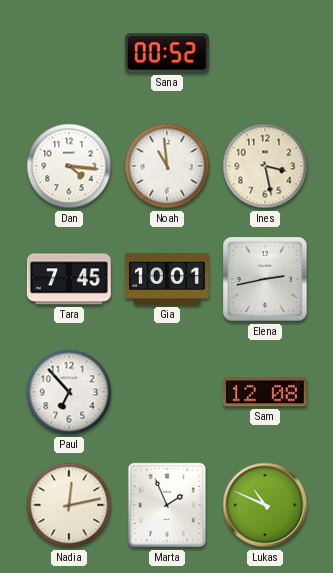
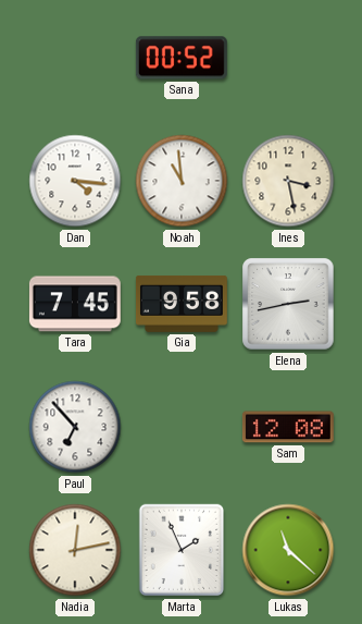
Gia: 10:01 -> 9:58
Lukas: 10:49 -> 11:22
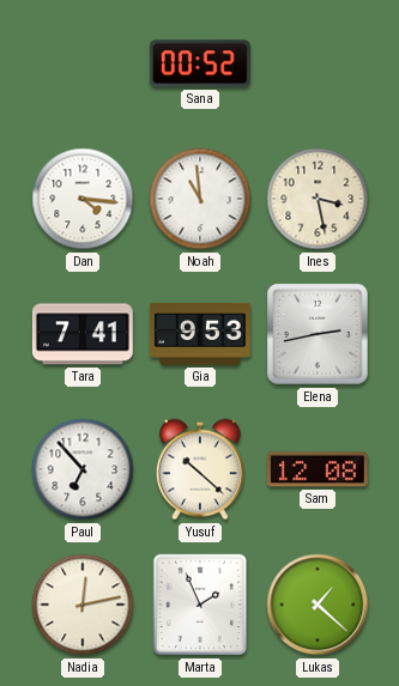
Tara: 7:45 -> 7:41
Gia: 9:58 -> 9:53
Yusuf: none -> 10:22
Lukas: 11:22 -> 1:22
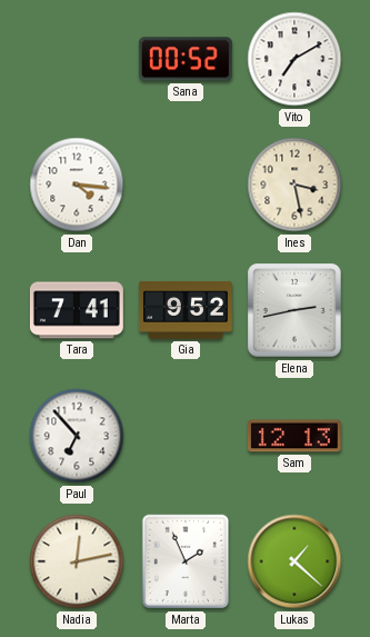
Vito: none -> 7:10
Noah: 10:59 -> none
Gia: 9:53 -> 9:52
Yusuf: 10:22 -> none
Sam: 12:08 -> 12:13
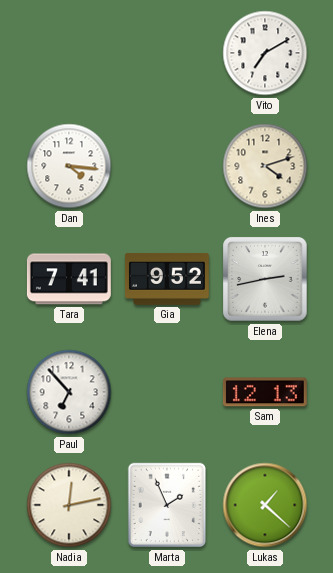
Sana: 00:52 -> none
Ines: 3:28 -> 4:12
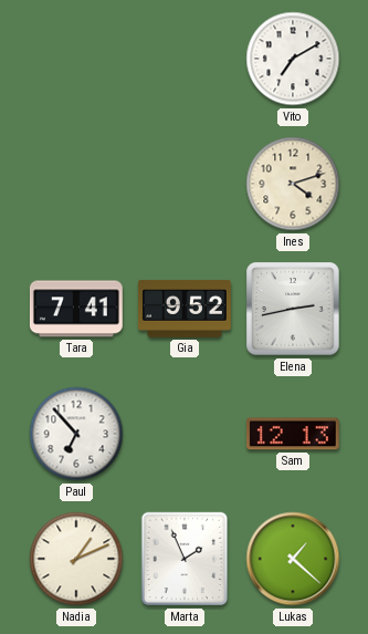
Dan: 4:16 -> none
Nadia: 12:13 -> 1:11
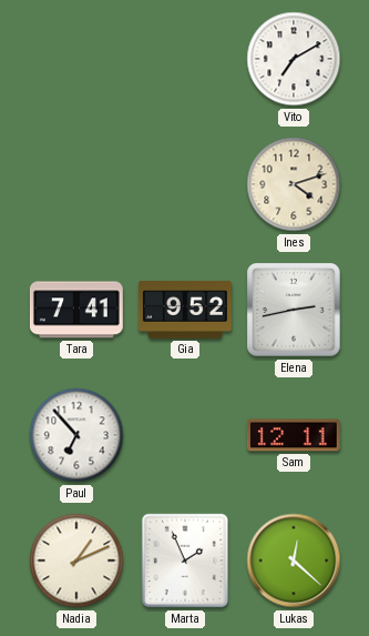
Sam: 12:13 -> 12:11
Lukas: 1:22 -> 12:22
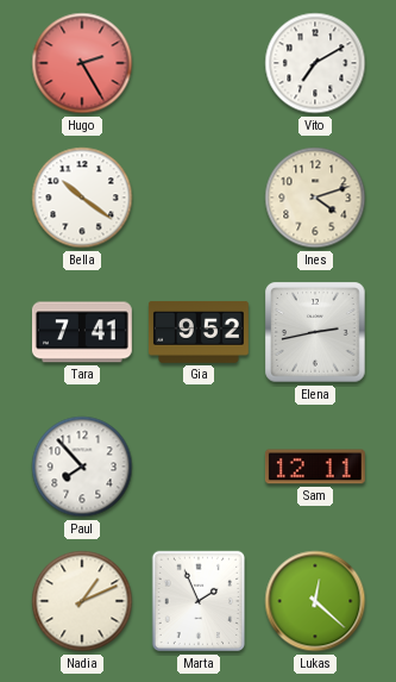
Hugo: none -> 2:25
Bella: none -> 10:21
Paul: 6:53 -> 7:53
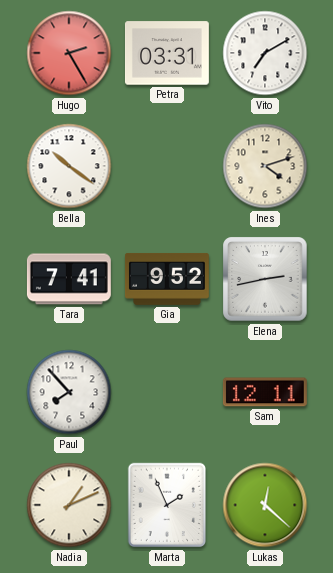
Petra: none -> 03:31
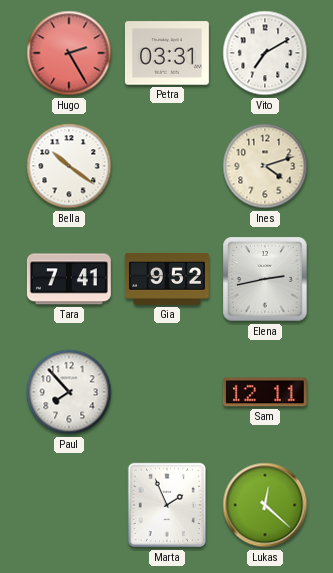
Nadia: 1:11 -> none
